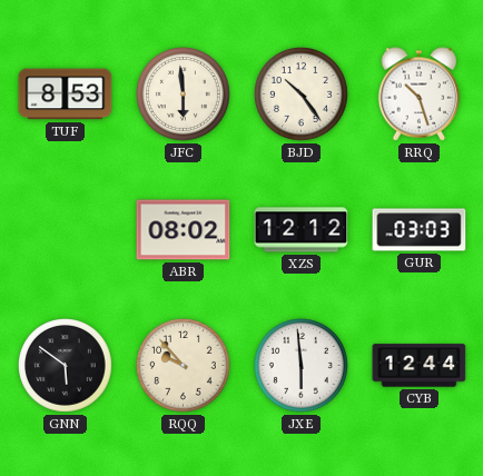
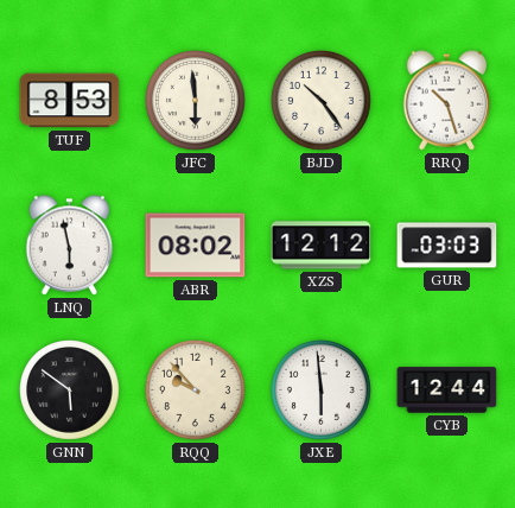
LNQ: none -> 5:58
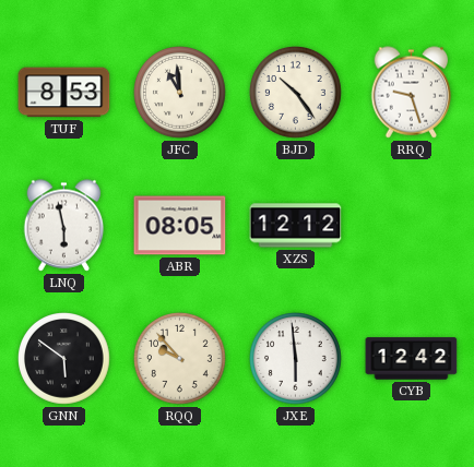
JFC: 5:59 -> 10:59
RRQ: 10:27 -> 9:27
ABR: 08:02 -> 08:05
GUR: 03:03 -> none
CYB: 12:44 -> 12:42
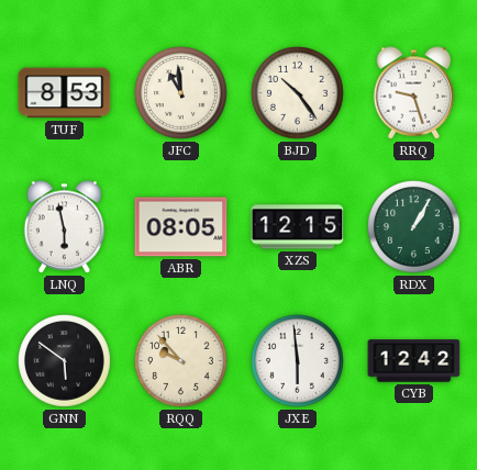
XZS: 12:12 -> 12:15
RDX: none -> 1:05
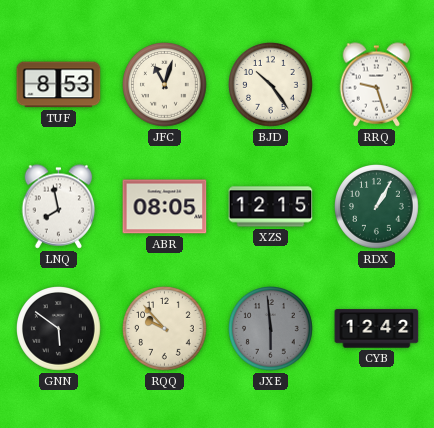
JFC: 10:59 -> 11:03
LNQ: 5:58 -> 7:58
JXE dial: white -> grey
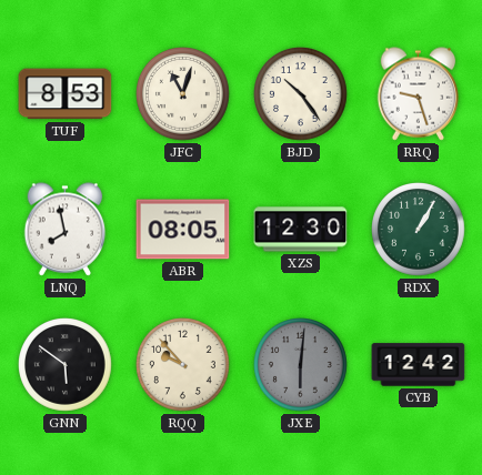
XZS: 12:15 -> 12:30
JXE: 5:59 -> 6:01
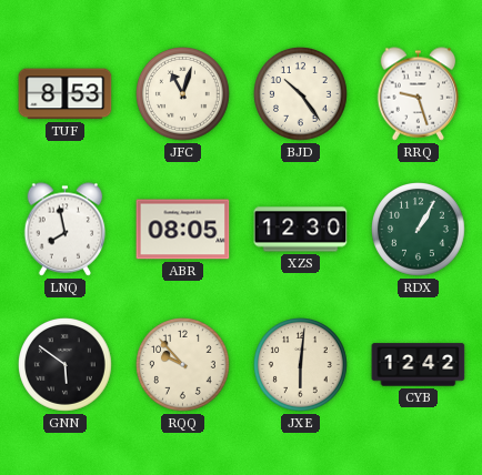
JXE dial: grey -> cream
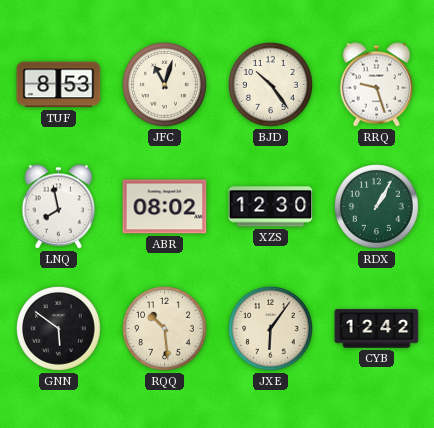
ABR: 08:05 -> 08:02
RQQ: 9:53 -> 10:29
JXE: 6:01 -> 6:06
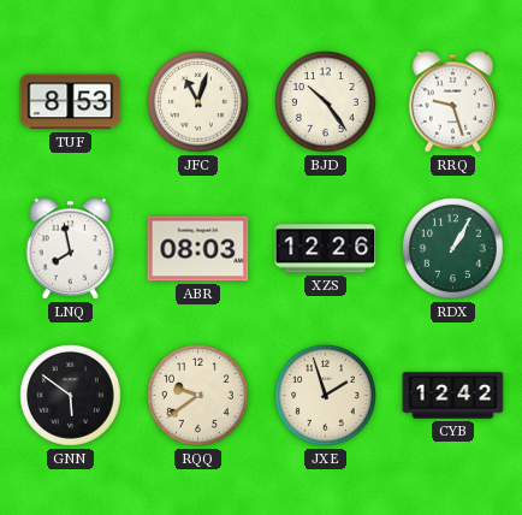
ABR: 08:02 -> 08:03
XZS: 12:30 -> 12:26
RQQ: 10:29 -> 9:39
JXE: 6:06 -> 1:57
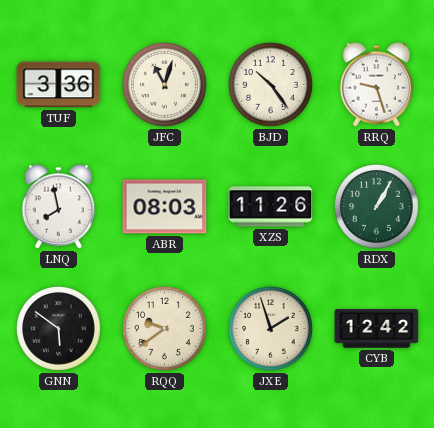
TUF: 8:53 -> 3:36
XZS: 12:26 -> 11:26
